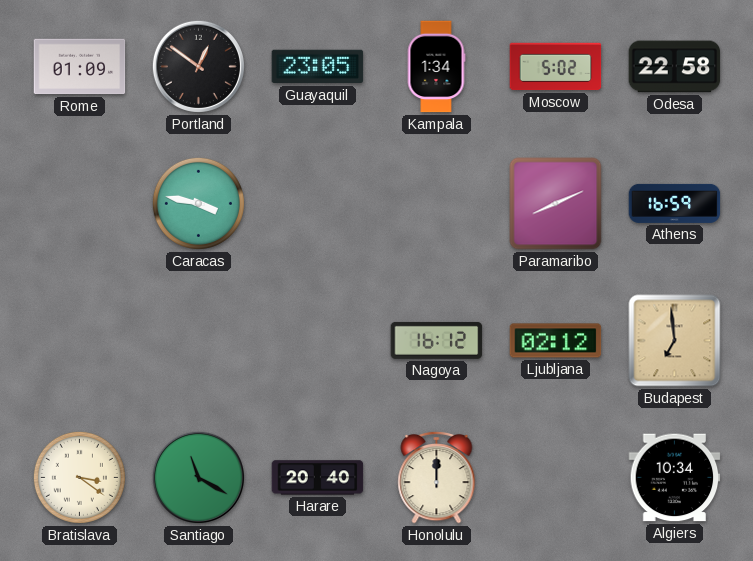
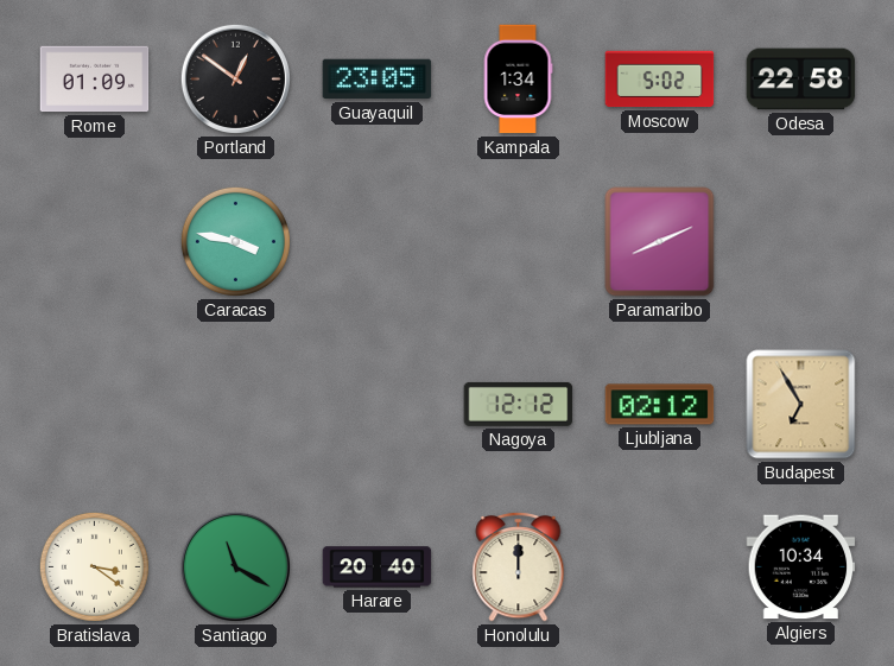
Athens: 16:59 -> none
Nagoya: 16:12 -> 12:12
Budapest: 6:59 -> 6:55
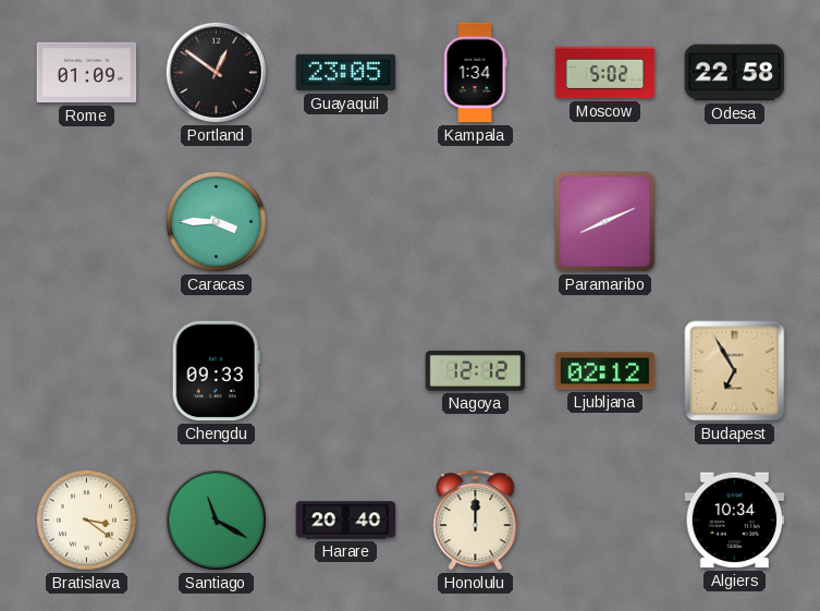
Caracas: 3:47 -> 3:45
Chengdu: none -> 09:33
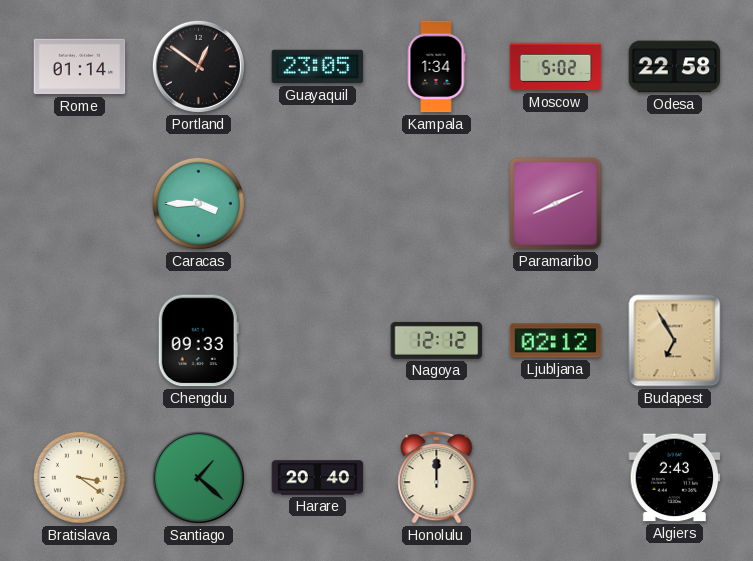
Rome: 01:09 -> 01:14
Santiago: 11:20 -> 1:22
Algiers: 10:34 -> 2:43
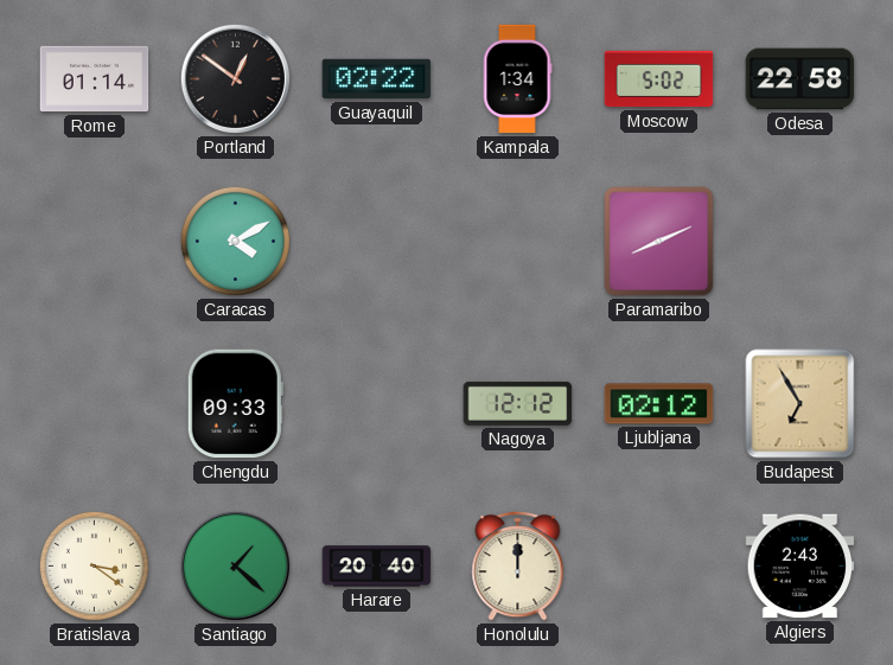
Guayaquil: 23:05 -> 02:22
Caracas: 3:45 -> 4:10
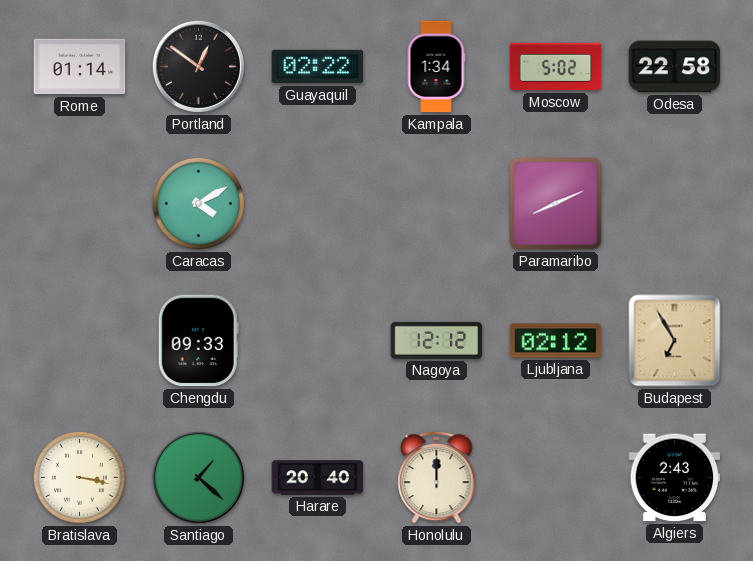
Bratislava: 3:21 -> 3:17
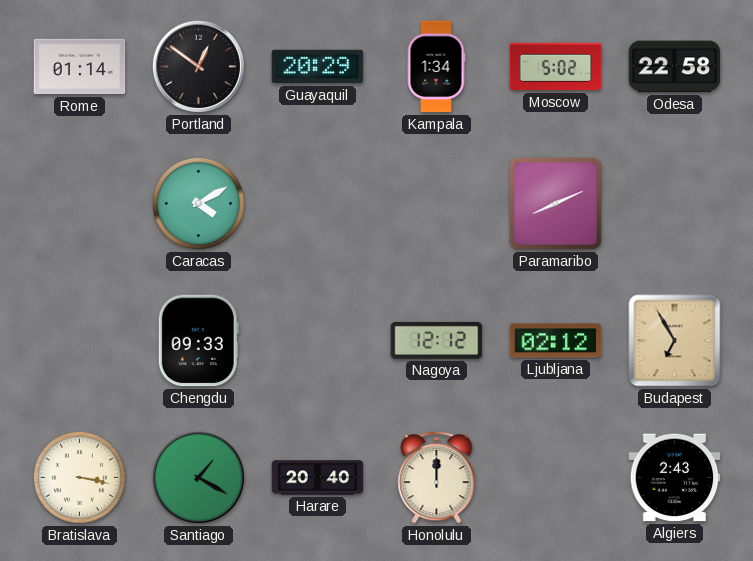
Guayaquil: 02:22 -> 20:29
Santiago: 1:22 -> 1:20
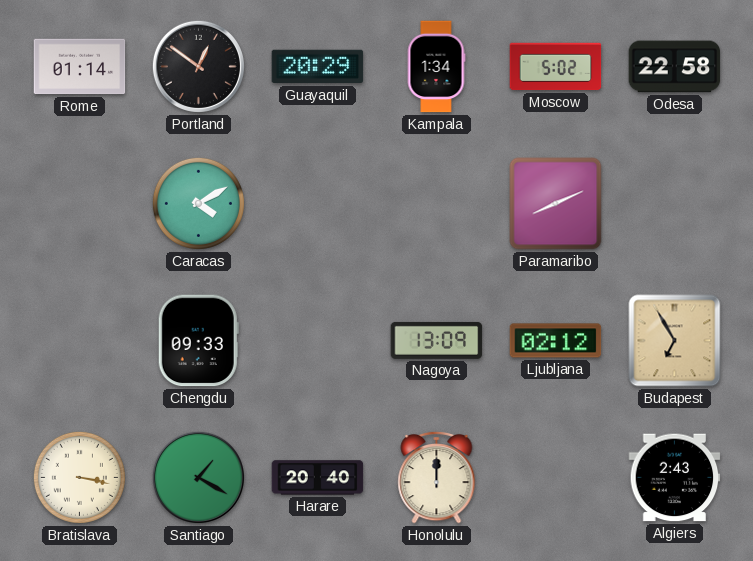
Nagoya: 12:12 -> 13:09
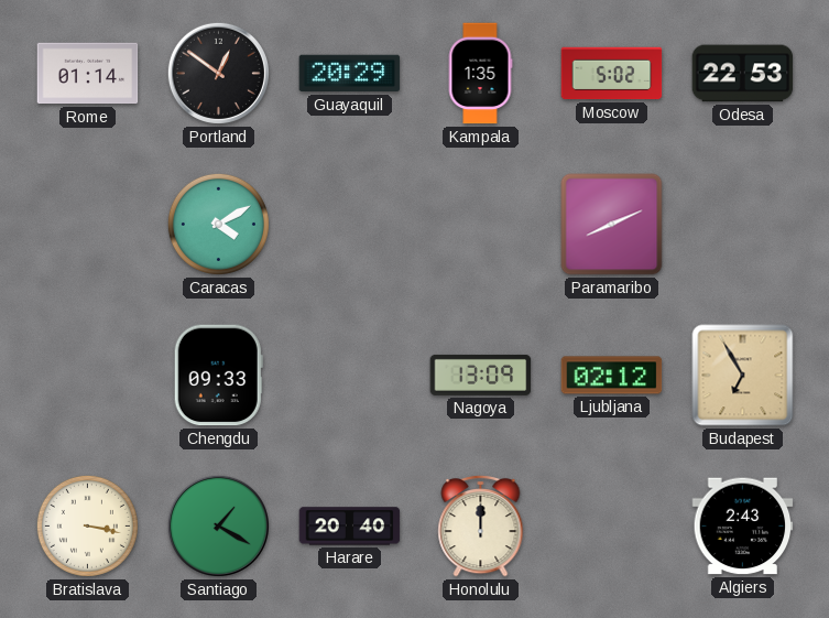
Kampala: 1:34 -> 1:35
Odesa: 22:58 -> 22:53
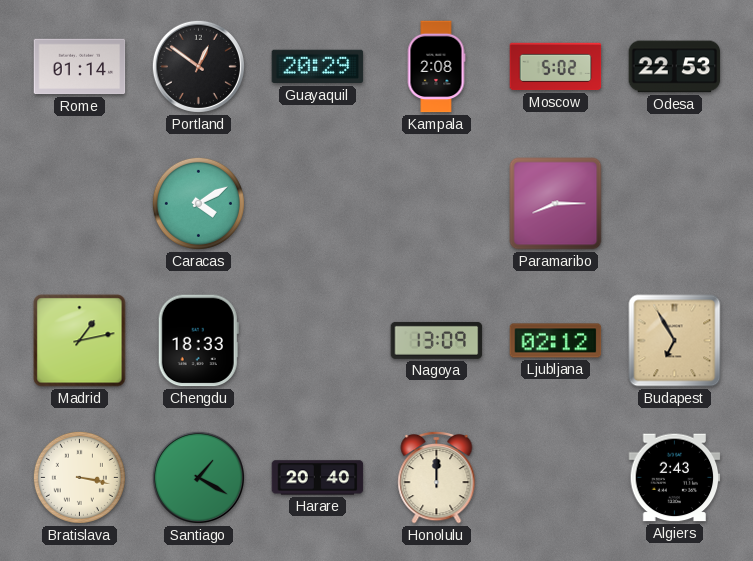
Kampala: 1:35 -> 2:08
Paramaribo: 8:11 -> 8:15
Madrid: none -> 1:13
Chengdu: 09:33 -> 18:33
